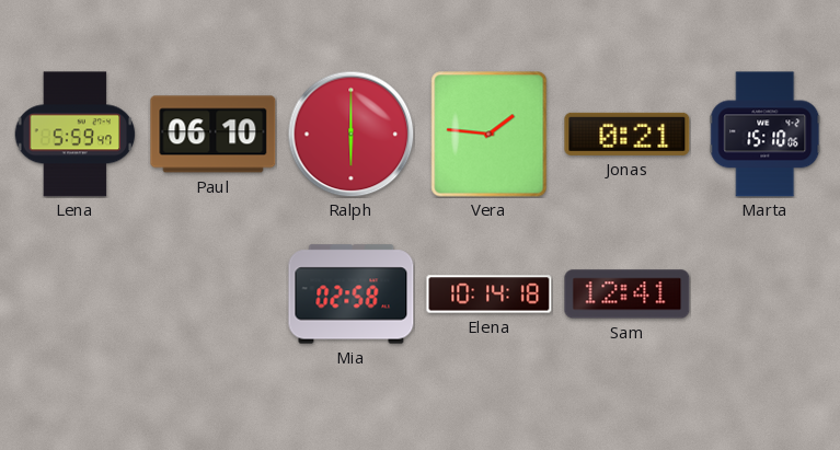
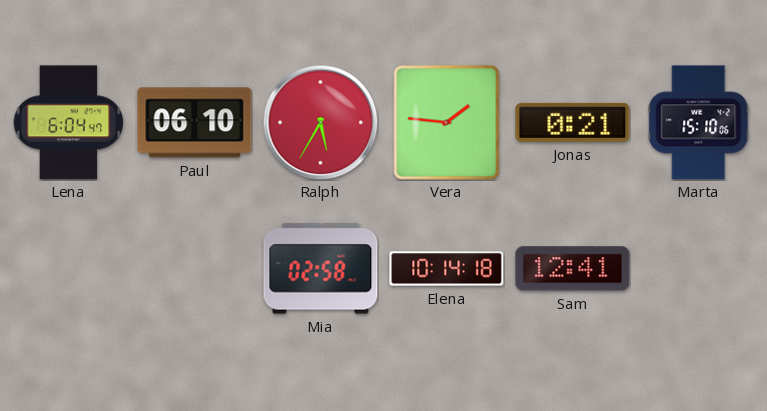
Lena: 5:59 -> 6:04
Ralph: 6:00 -> 5:35
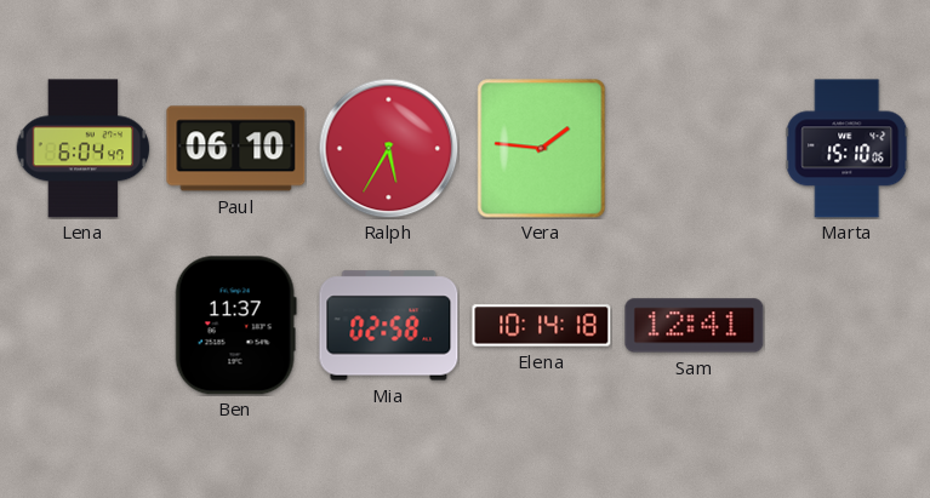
Jonas: 0:21 -> none
Ben: none -> 11:37
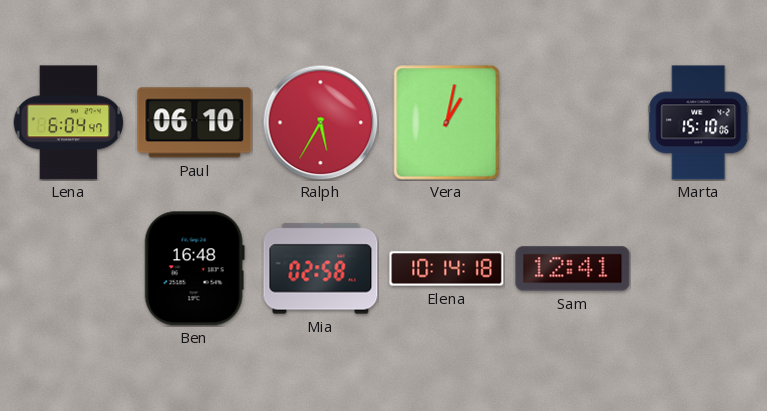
Vera: 1:46 -> 1:02
Ben: 11:37 -> 16:48
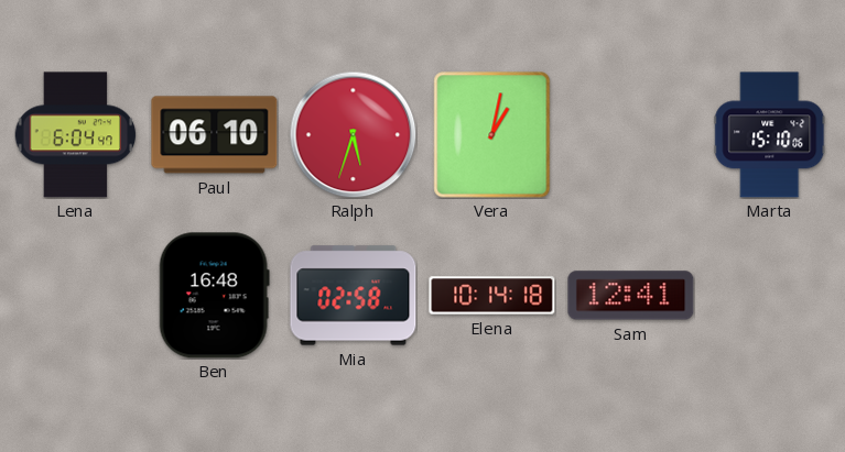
Ralph: 5:35 -> 5:33
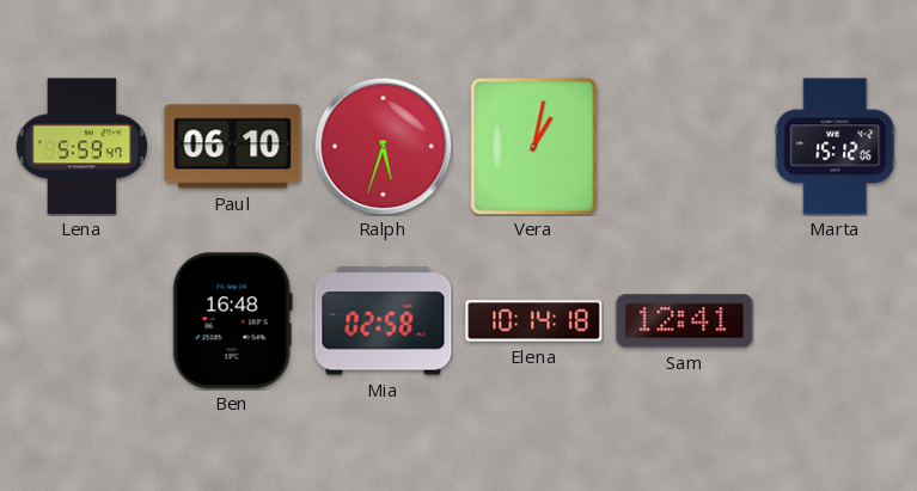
Lena: 6:04 -> 5:59
Marta: 15:10 -> 15:12
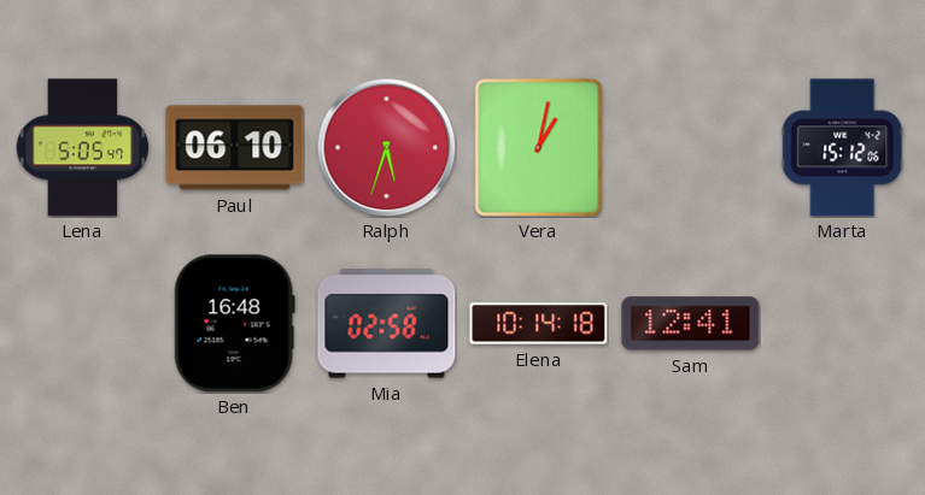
Lena: 5:59 -> 5:05
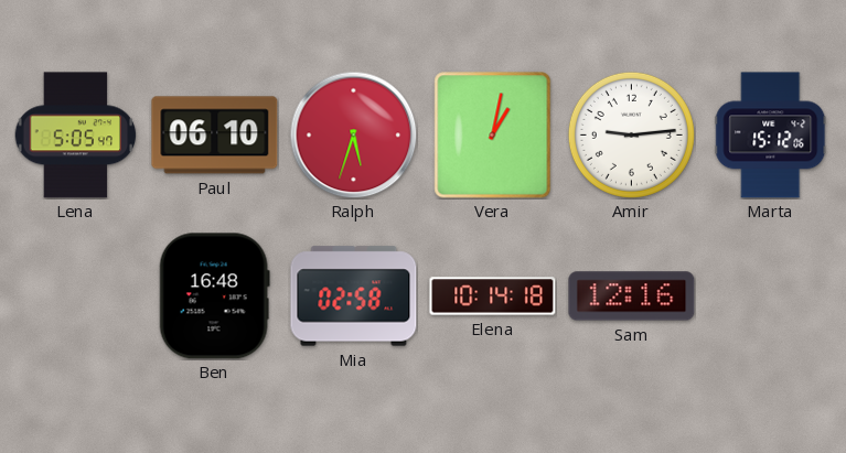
Amir: none -> 9:14
Sam: 12:41 -> 12:16
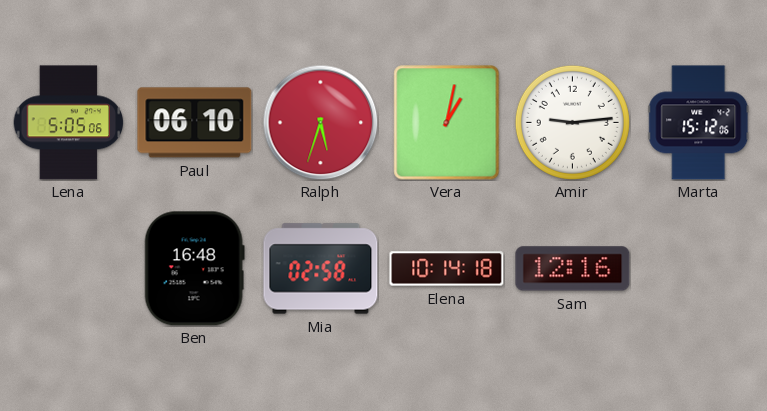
Lena: 5:05:47 -> 5:05:06
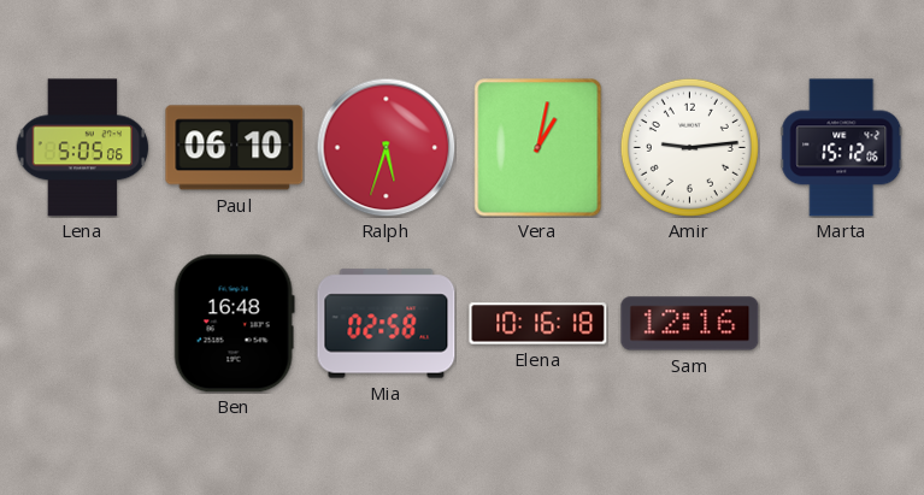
Elena: 10:14 -> 10:16
